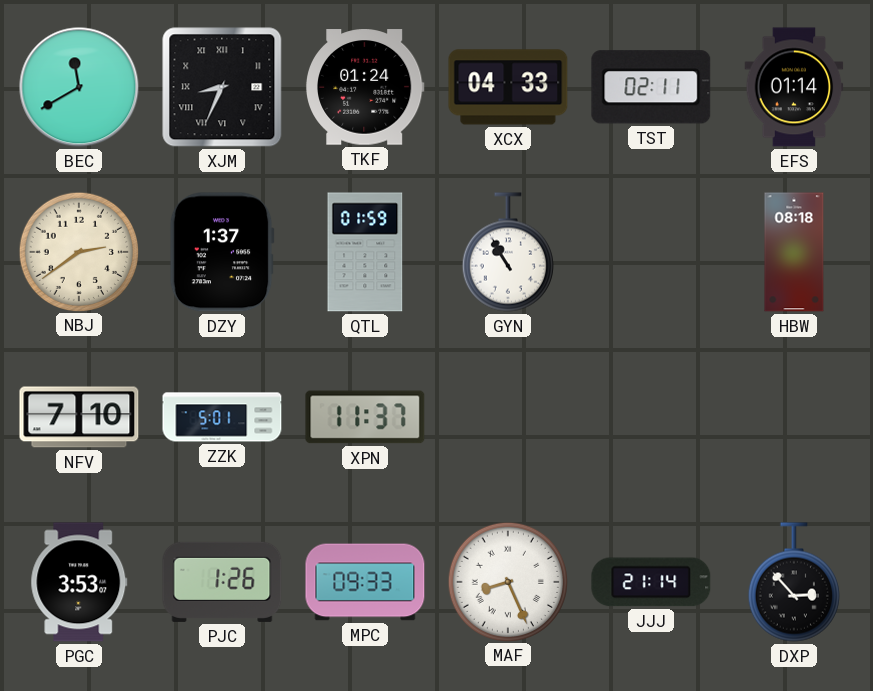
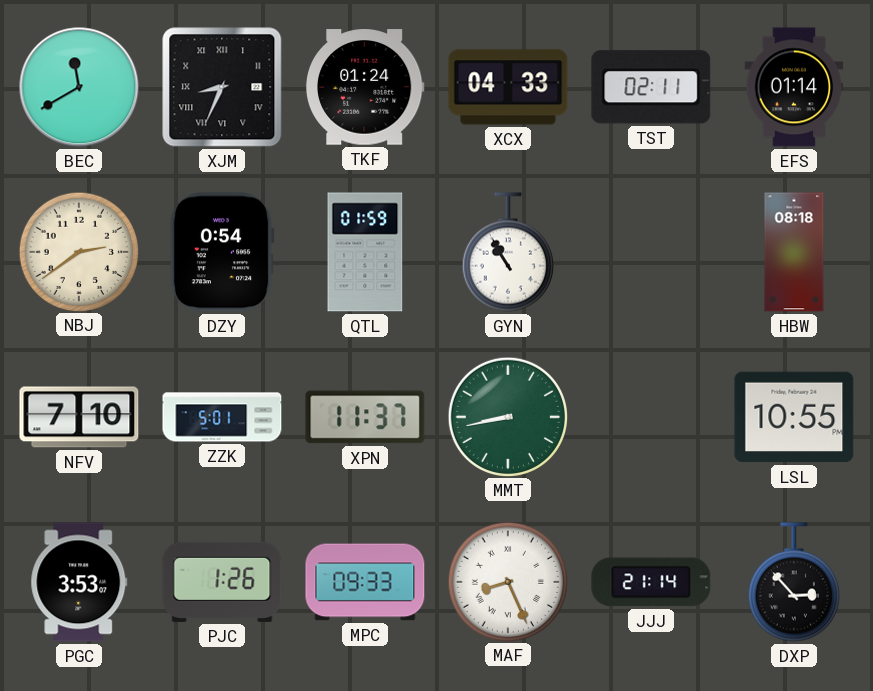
DZY: 1:37 -> 0:54
MMT: none -> 8:43
LSL: none -> 10:55
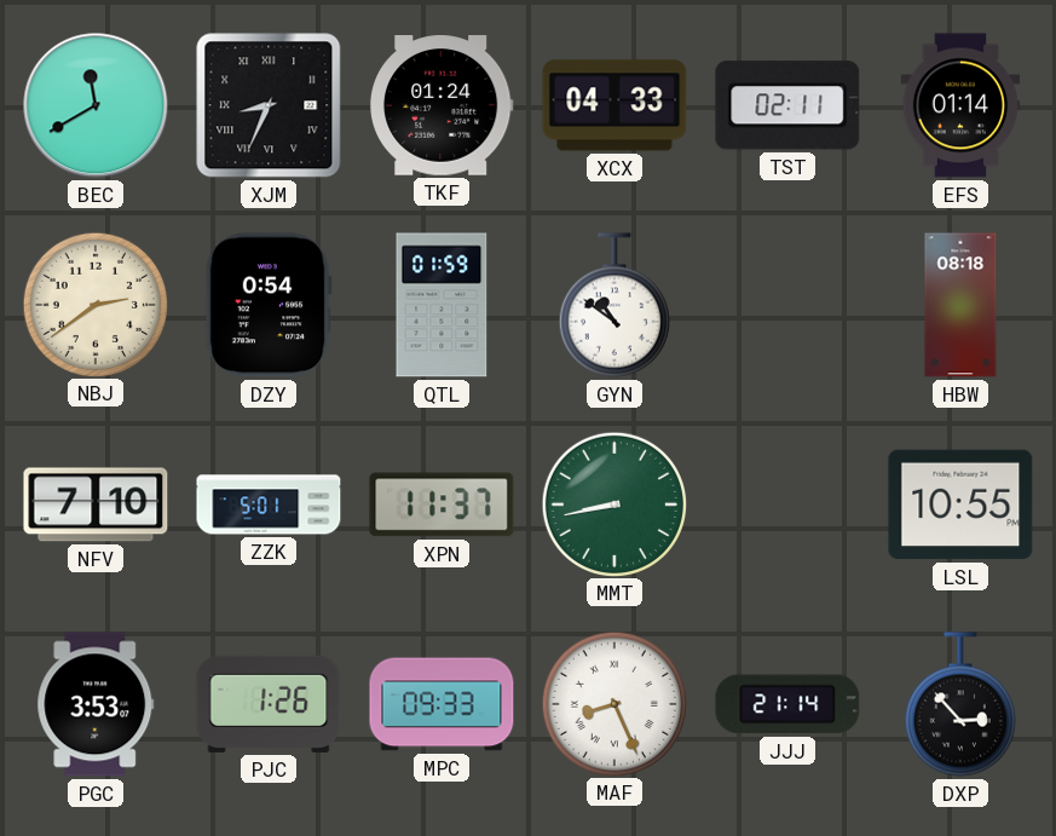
GYN: 10:55 -> 10:51
